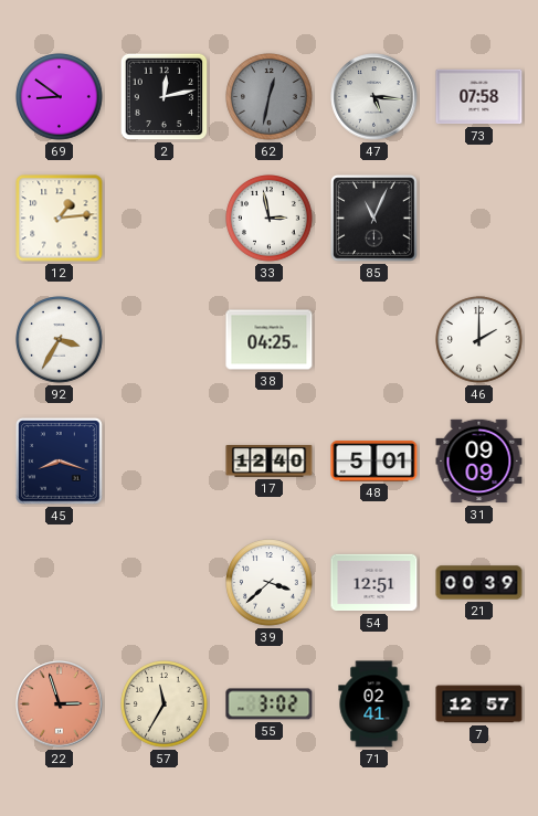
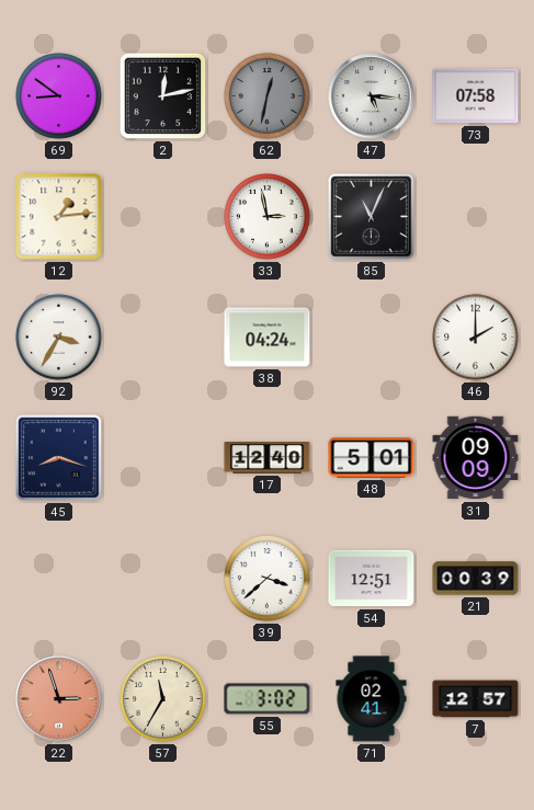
38: 04:25 -> 04:24
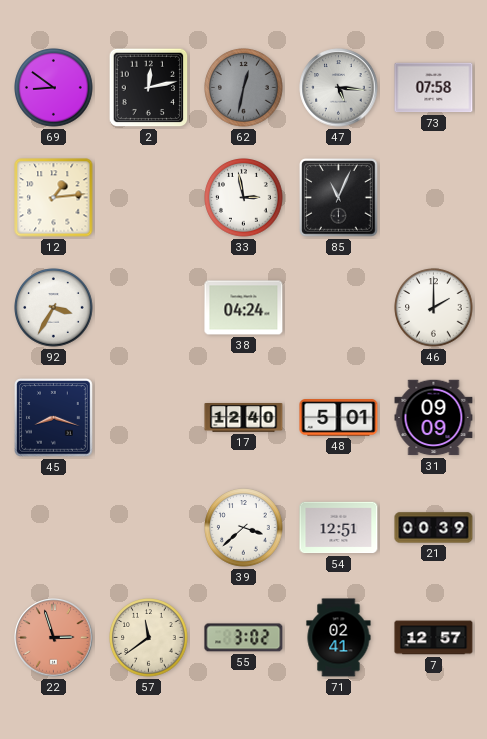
57: 11:35 -> 11:39
